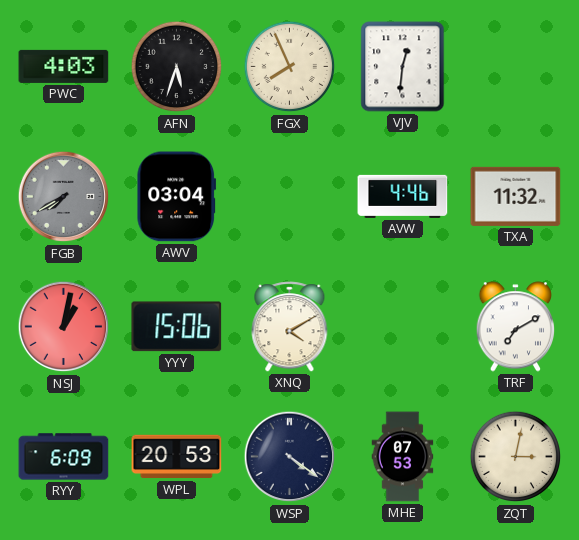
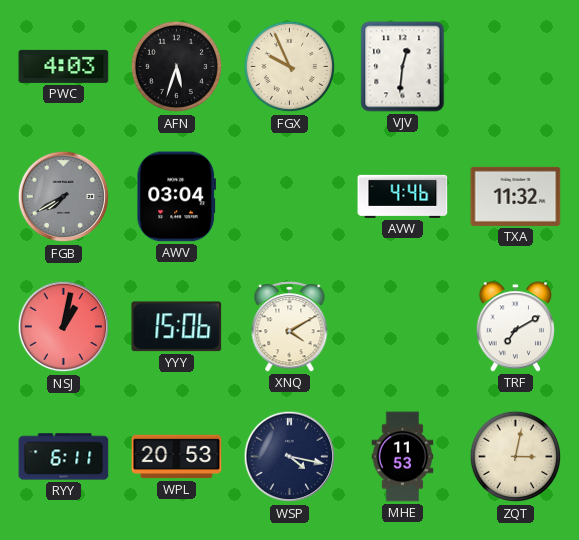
FGX: 7:56 -> 9:56
RYY: 6:09 -> 6:11
WSP: 4:21 -> 4:17
MHE: 07:53 -> 11:53
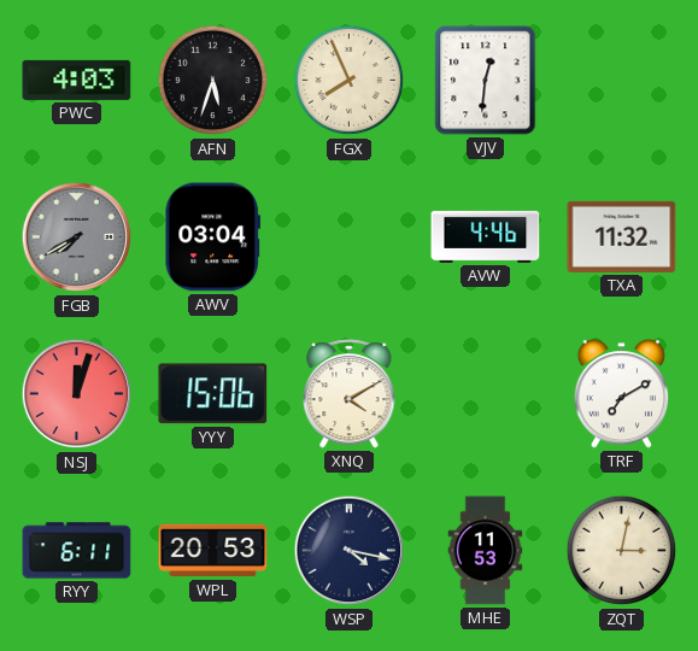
FGX: 9:56 -> 7:56
NSJ: 1:02 -> 12:03
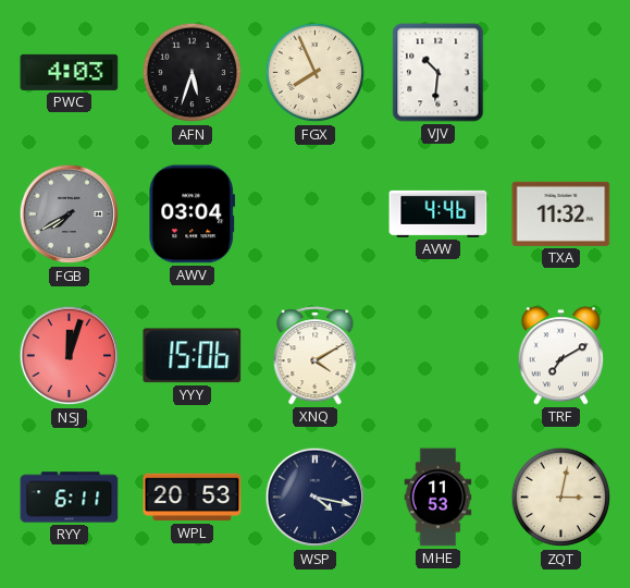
VJV: 12:31 -> 10:31
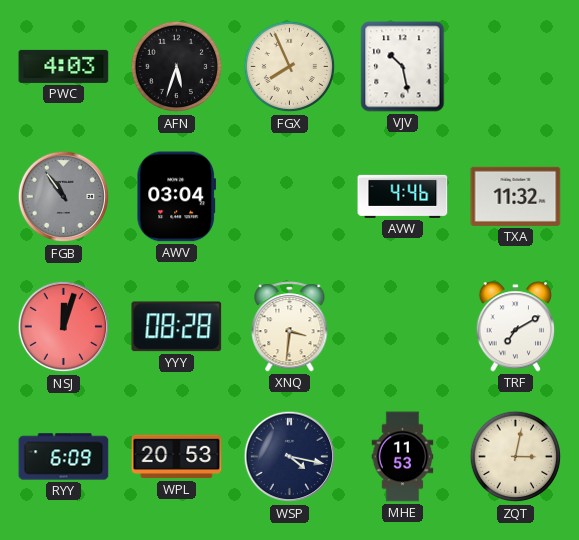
VJV: 10:31 -> 10:28
FGB: 7:40 -> 10:54
YYY: 15:06 -> 08:28
XNQ: 4:10 -> 3:31
RYY: 6:11 -> 6:09
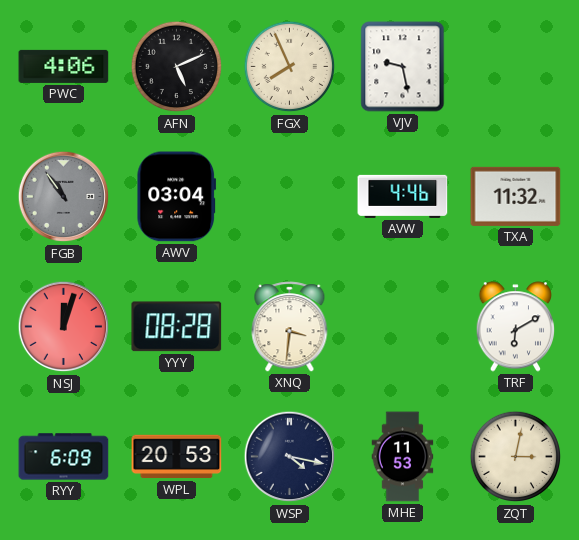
PWC: 4:03 -> 4:06
AFN: 5:33 -> 5:11
VJV: 10:28 -> 9:28
TRF: 7:10 -> 6:10
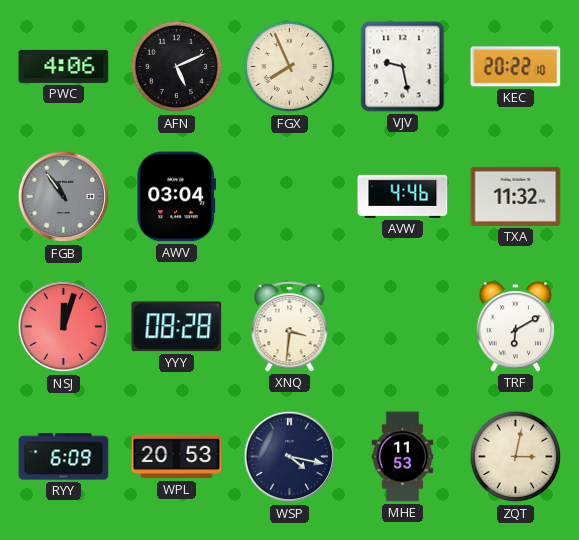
KEC: none -> 20:22
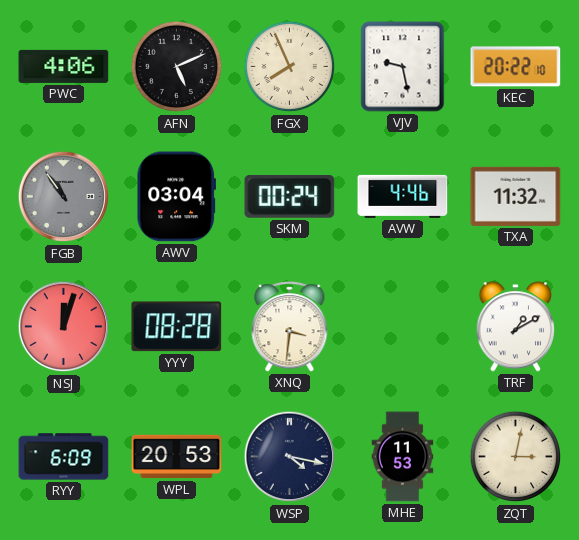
SKM: none -> 00:24
TRF: 6:10 -> 1:10
